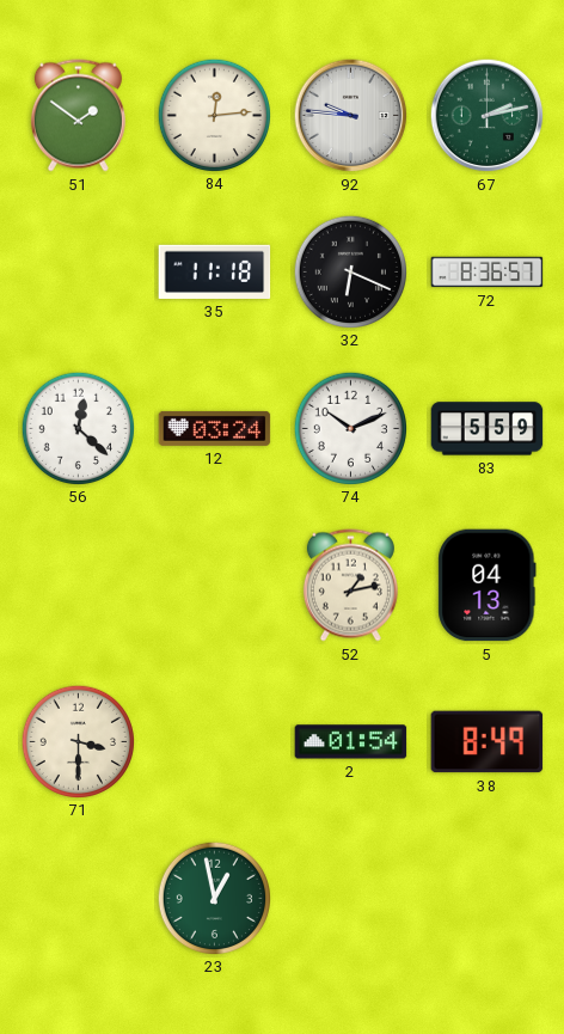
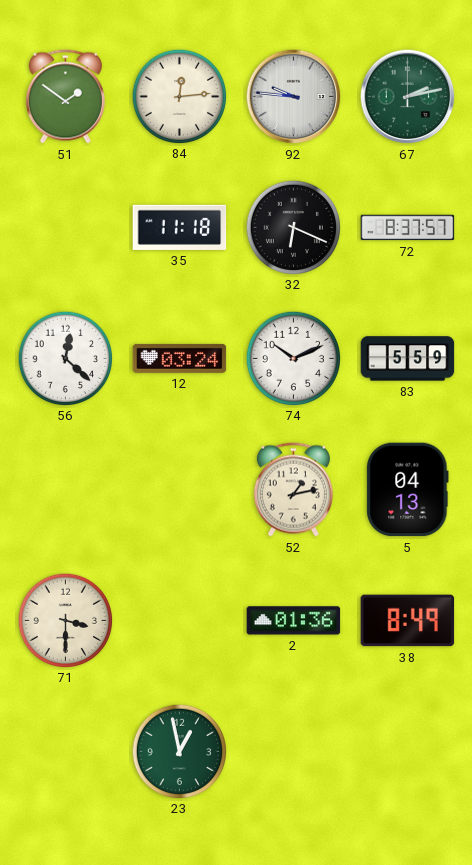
72: 8:36 -> 8:37
2: 01:54 -> 01:36
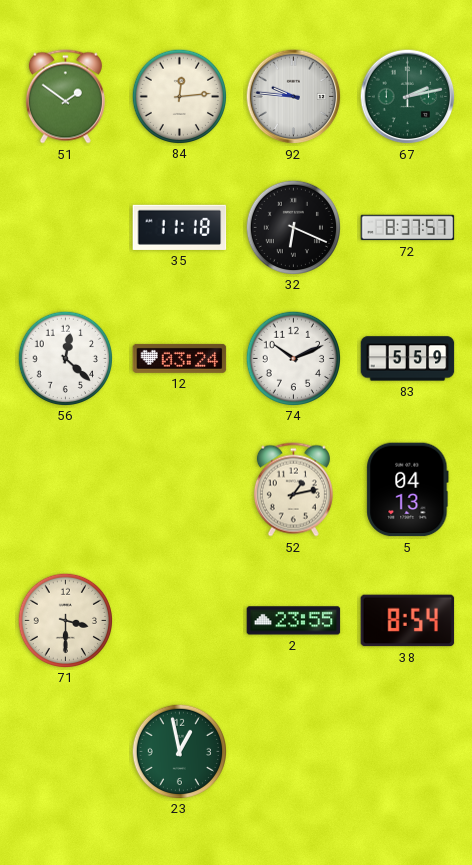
2: 01:36 -> 23:55
38: 8:49 -> 8:54
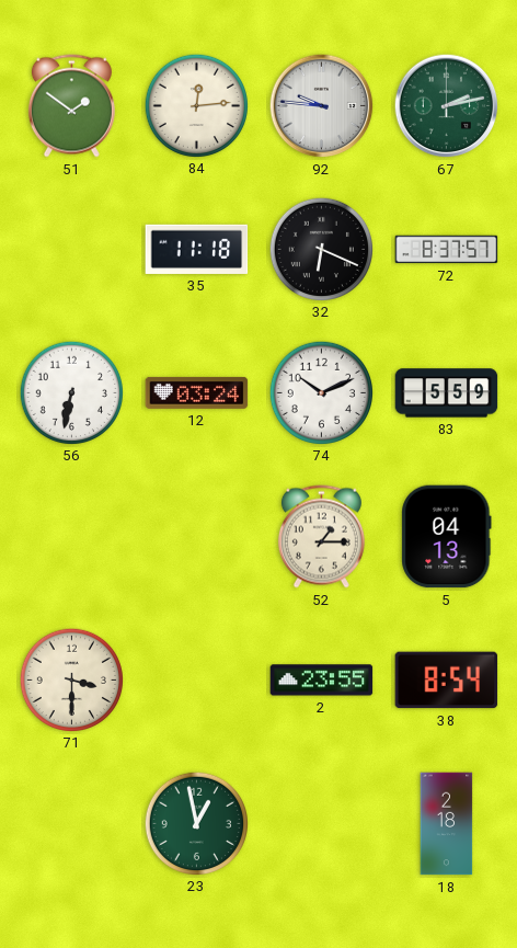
56: 12:22 -> 6:32
52: 1:13 -> 1:15
18: none -> 2:18
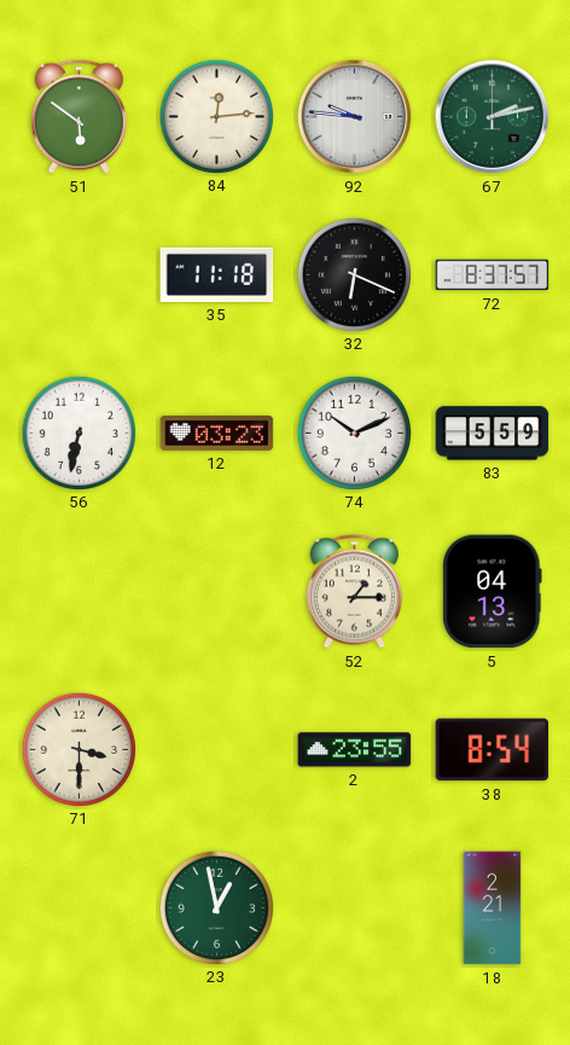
51: 1:51 -> 5:51
12: 03:24 -> 03:23
18: 2:18 -> 2:21
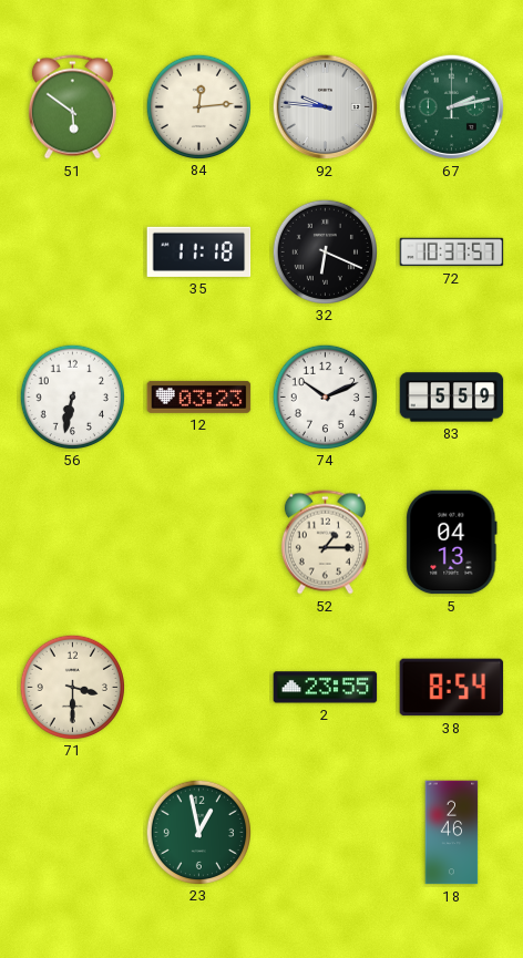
72: 8:37 -> 10:37
18: 2:21 -> 2:46
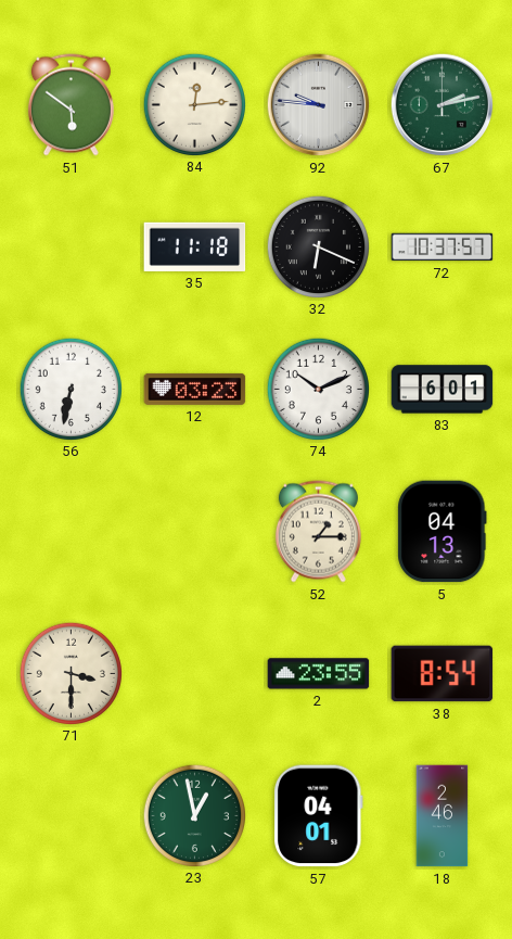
83: 5:59 -> 6:01
57: none -> 04:01
